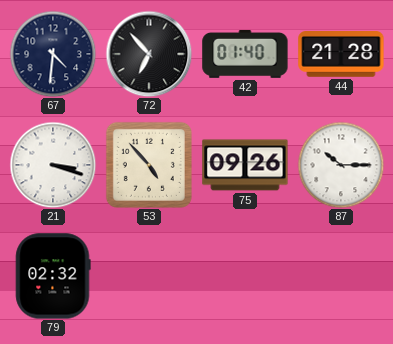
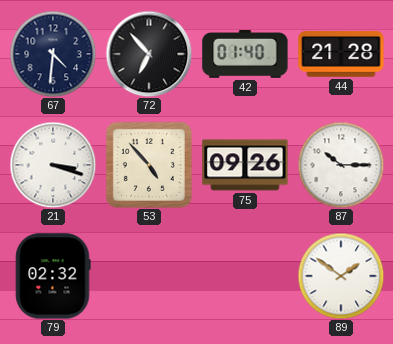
89: none -> 1:51
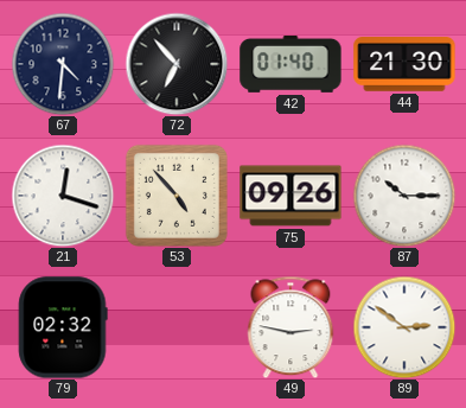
44: 21:28 -> 21:30
21: 3:18 -> 12:18
49: none -> 2:47
89: 1:51 -> 2:51
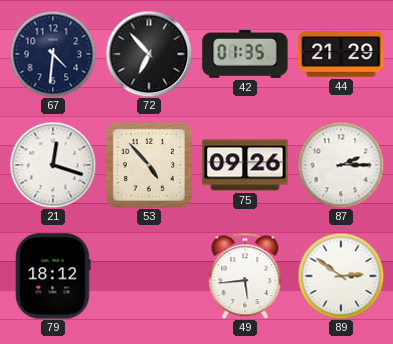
42: 01:40 -> 01:35
44: 21:30 -> 21:29
87: 10:15 -> 2:15
79: 02:32 -> 18:12
49: 2:47 -> 5:44
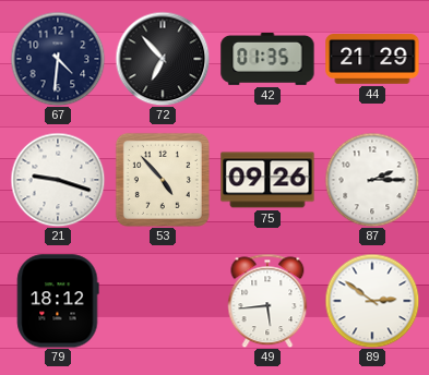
21: 12:18 -> 9:18
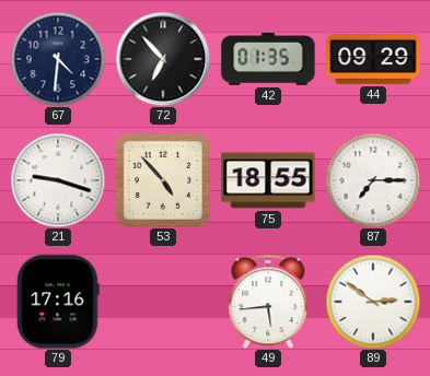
44: 21:29 -> 09:29
75: 09:26 -> 18:55
87: 2:15 -> 7:15
79: 18:12 -> 17:16
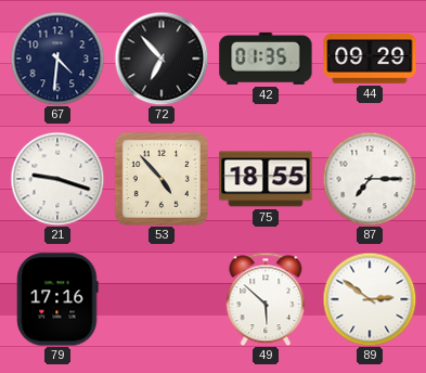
49: 5:44 -> 5:52
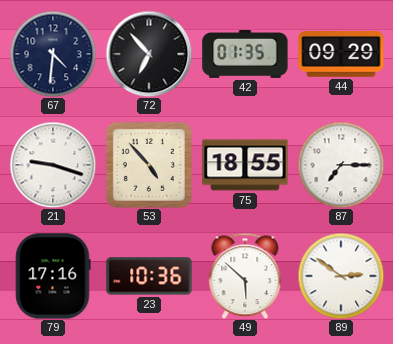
23: none -> 10:36
